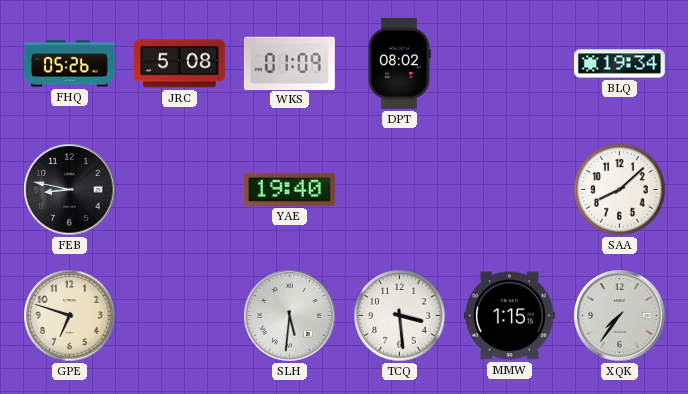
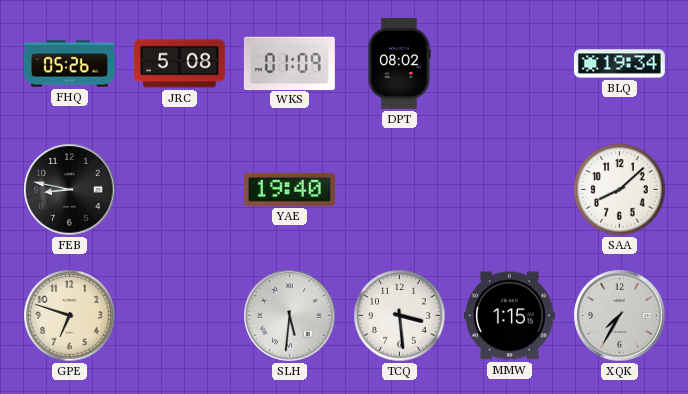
XQK: 7:36 -> 7:35
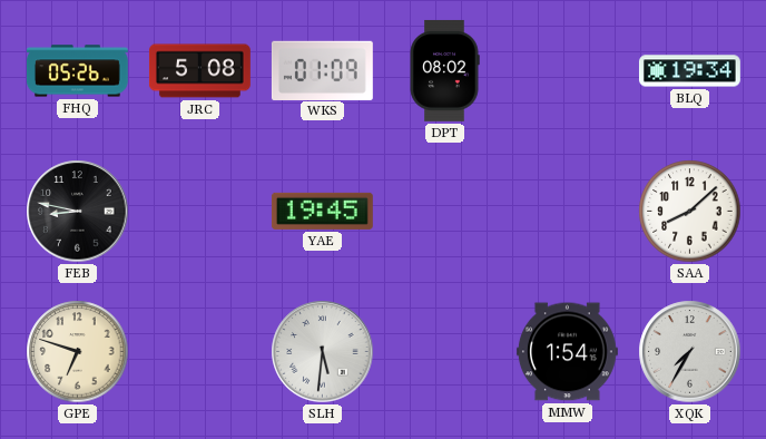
YAE: 19:40 -> 19:45
TCQ: 3:29 -> none
MMW: 1:15 -> 1:54
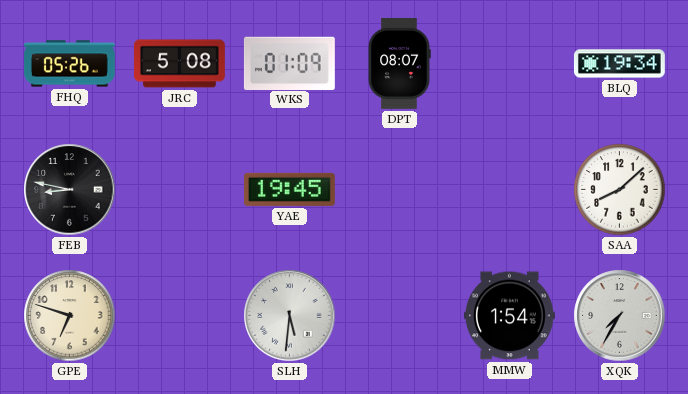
DPT: 08:02 -> 08:07
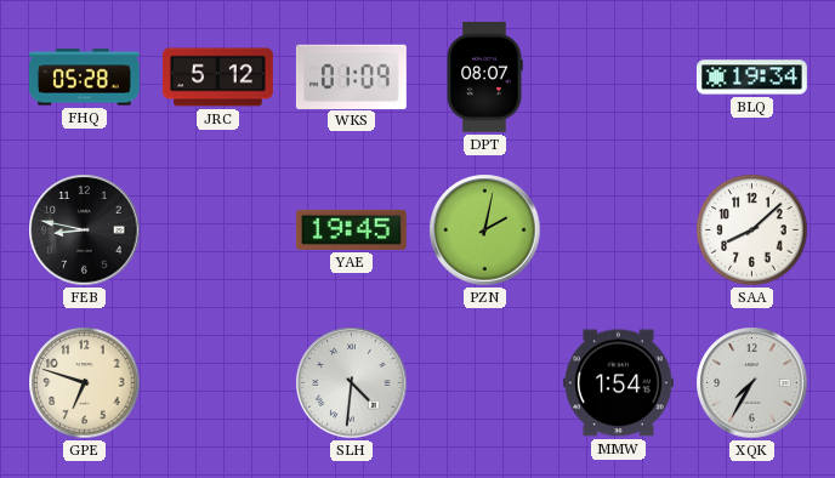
FHQ: 05:26 -> 05:28
JRC: 5:08 -> 5:12
PZN: none -> 2:02
SLH: 5:31 -> 4:31
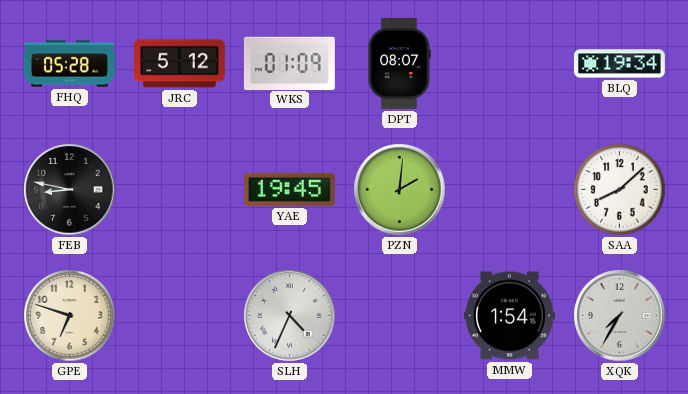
PZN: 2:02 -> 2:01
SLH: 4:31 -> 4:34
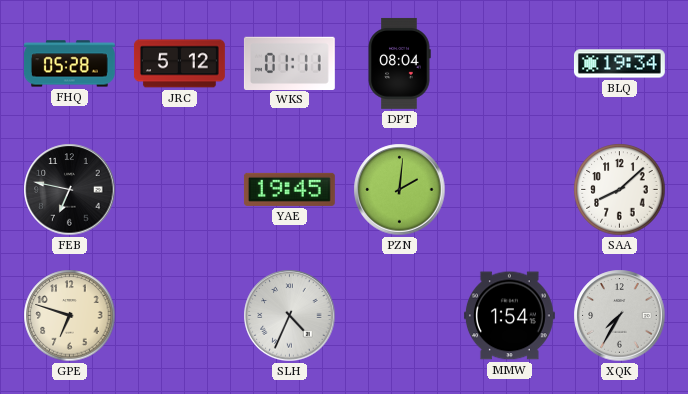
WKS: 01:09 -> 01:11
DPT: 08:07 -> 08:04
FEB: 8:47 -> 6:47
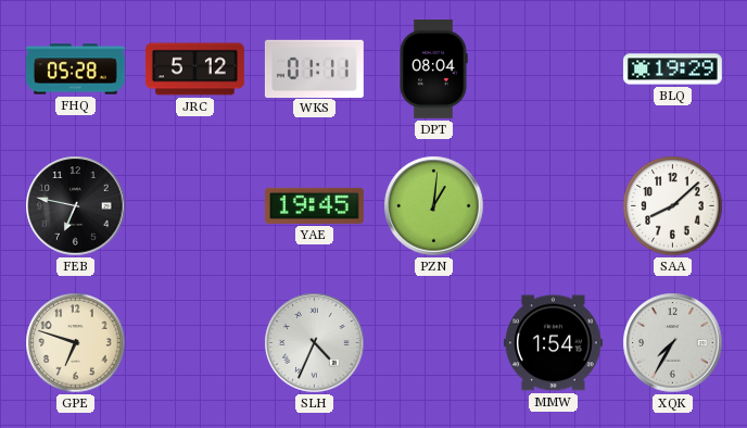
BLQ: 19:34 -> 19:29
PZN: 2:01 -> 1:01
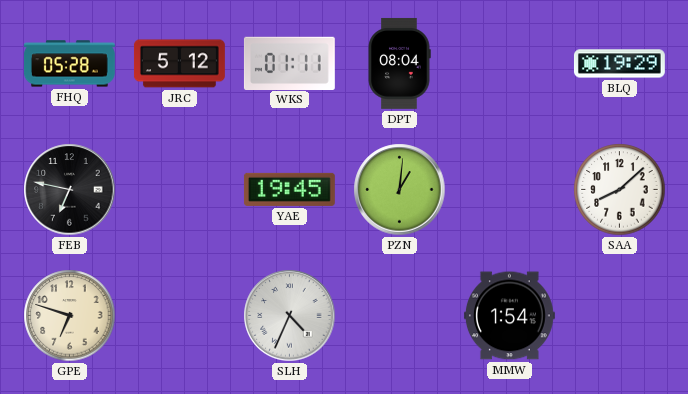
XQK: 7:35 -> none
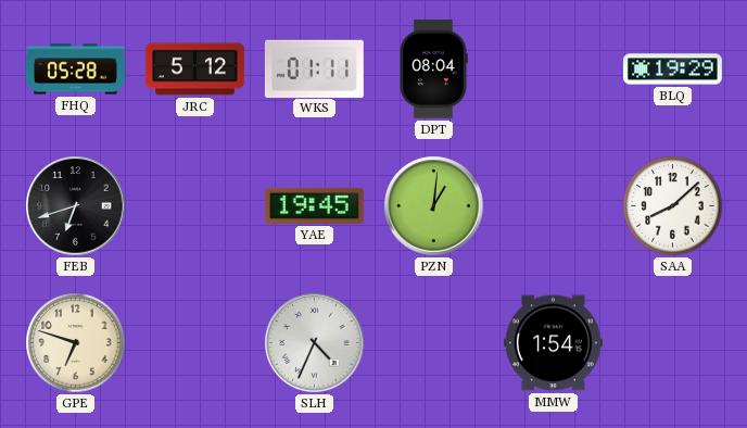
FEB: 6:47 -> 6:42
